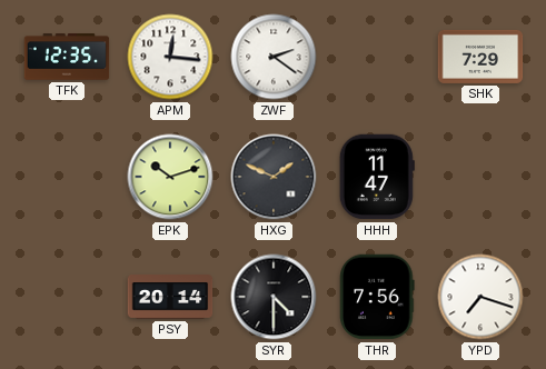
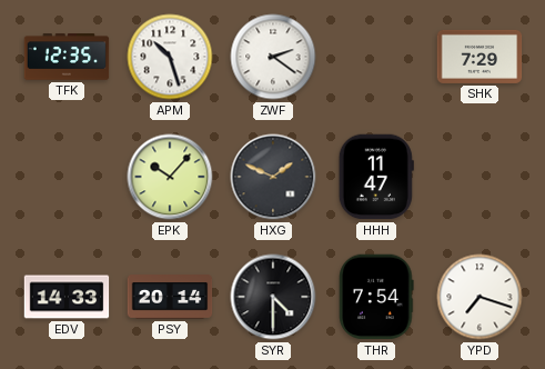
APM: 12:16 -> 10:27
EPK: 10:12 -> 10:07
EDV: none -> 14:33
THR: 7:56 -> 7:54
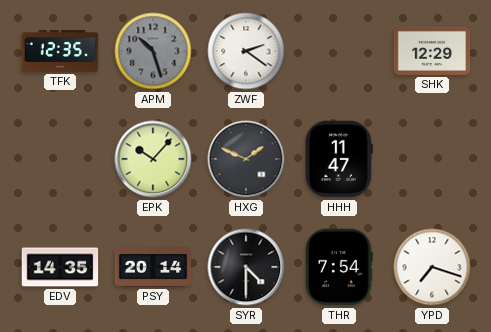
APM dial: white -> grey
SHK: 7:29 -> 12:29
EDV: 14:33 -> 14:35
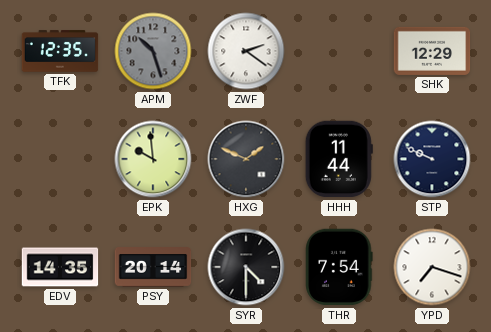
EPK: 10:07 -> 9:59
HHH: 11:47 -> 11:44
STP: none -> 9:49
